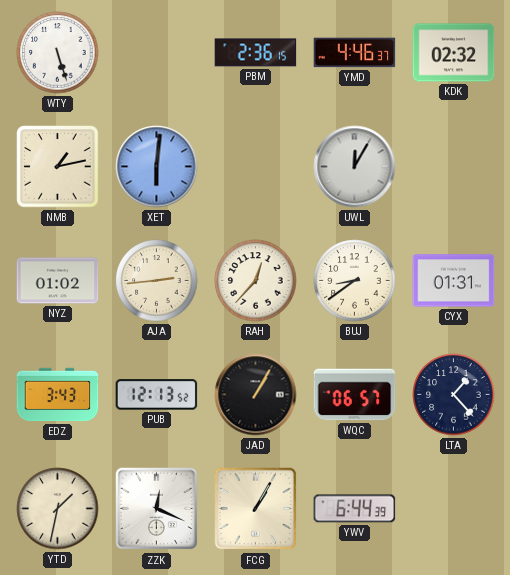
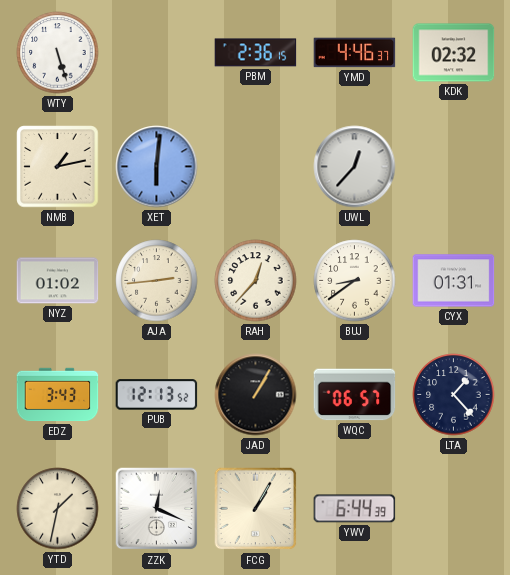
UWL: 12:05 -> 12:37
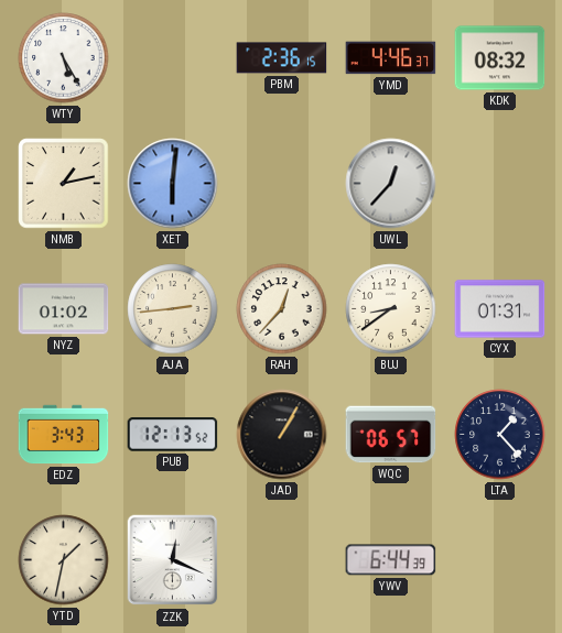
WTY: 5:27 -> 5:25
KDK: 02:32 -> 08:32
FCG: 1:05 -> none
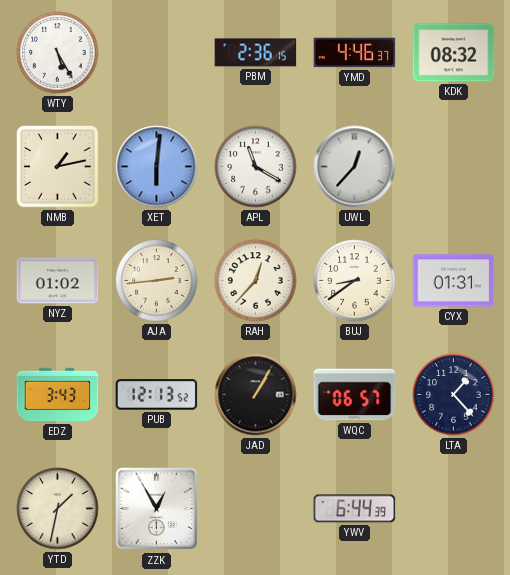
APL: none -> 11:20
ZZK: 12:19 -> 12:55
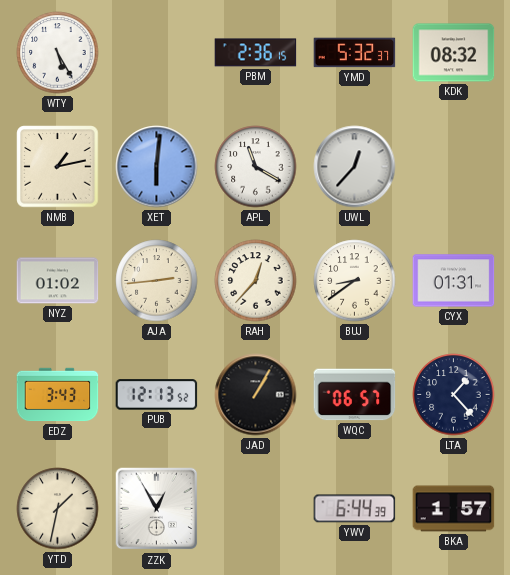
YMD: 4:46 -> 5:32
BKA: none -> 1:57
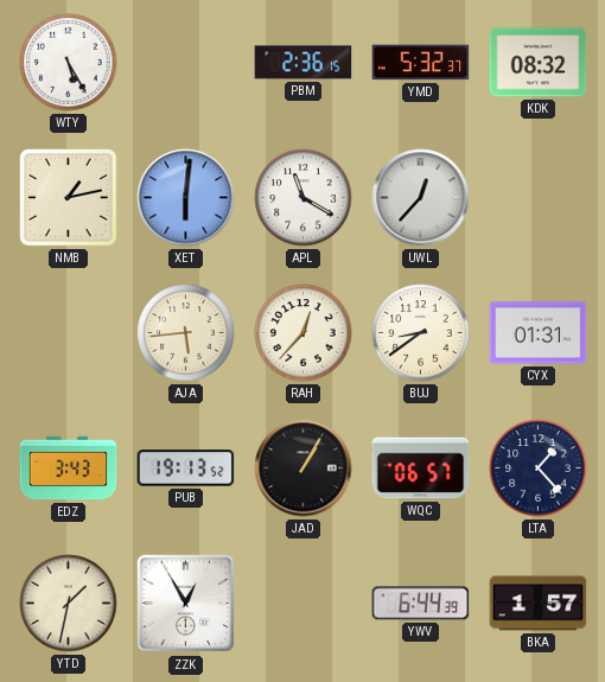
NYZ: 01:02 -> none
AJA: 2:44 -> 5:44
PUB: 12:13 -> 19:13
